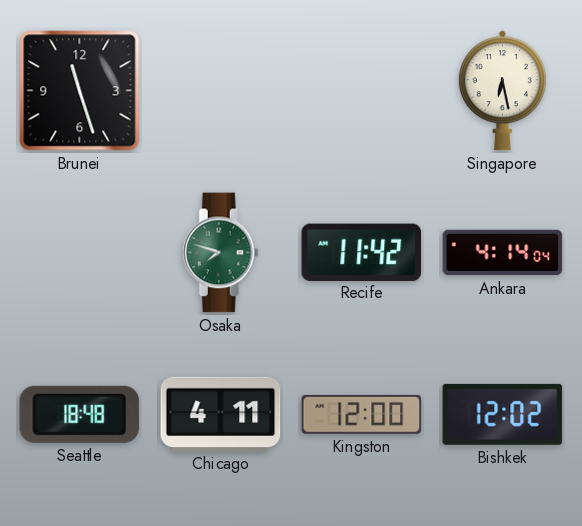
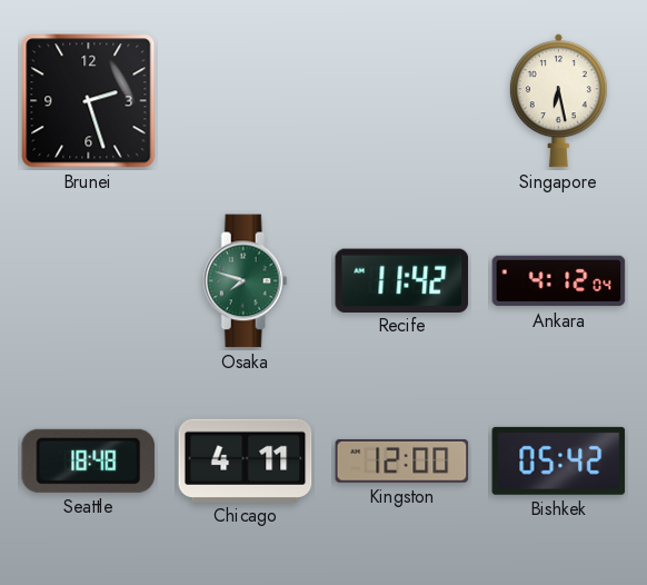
Brunei: 11:27 -> 2:27
Ankara: 4:14 -> 4:12
Bishkek: 12:02 -> 05:42
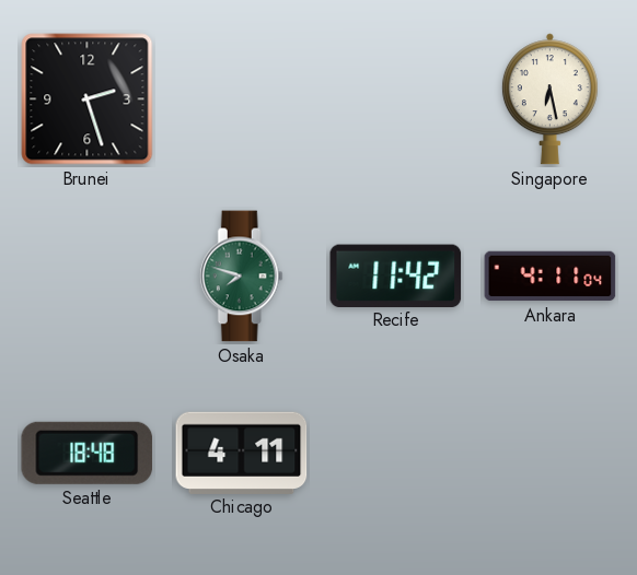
Ankara: 4:12 -> 4:11
Kingston: 12:00 -> none
Bishkek: 05:42 -> none
